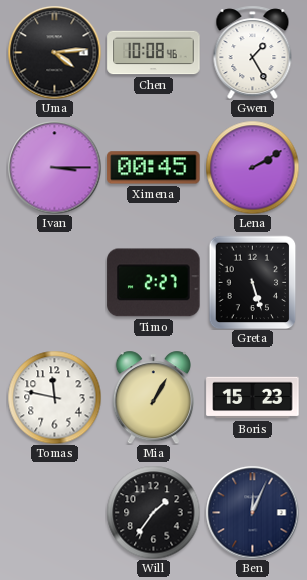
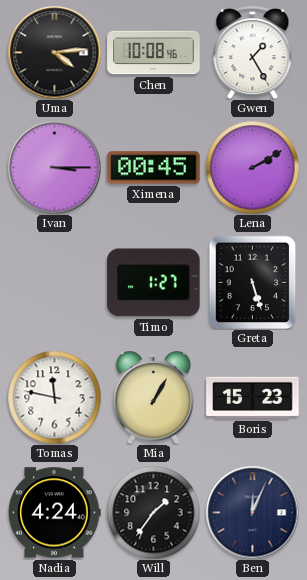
Timo: 2:27 -> 1:27
Nadia: none -> 4:24
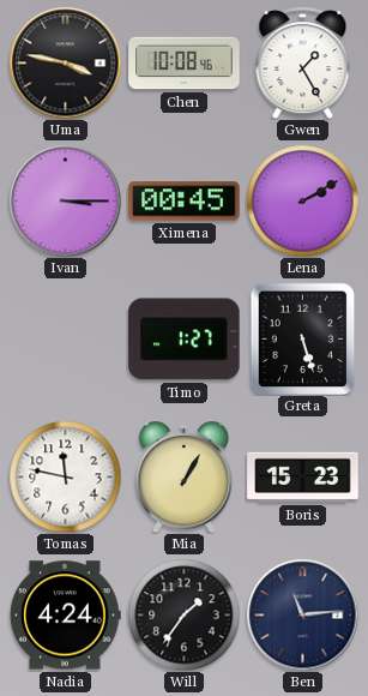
Uma: 4:14 -> 3:47
Ben: 12:04 -> 11:14
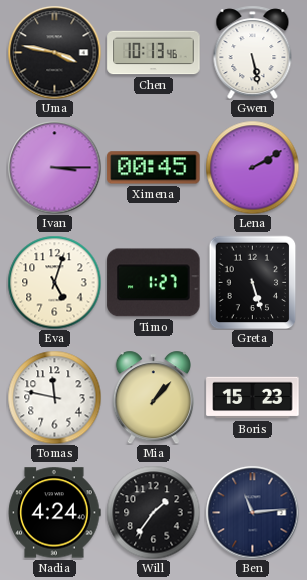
Chen: 10:08 -> 10:13
Gwen: 1:25 -> 5:28
Eva: none -> 5:03
Mia: 1:05 -> 1:07
